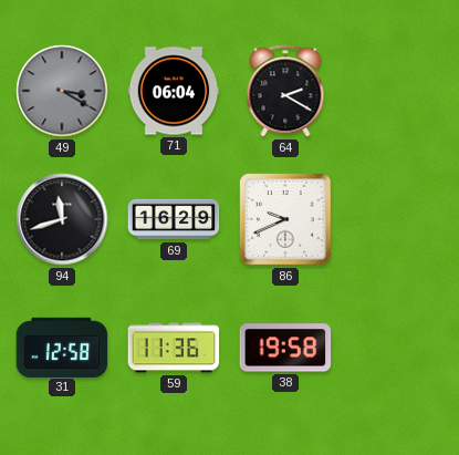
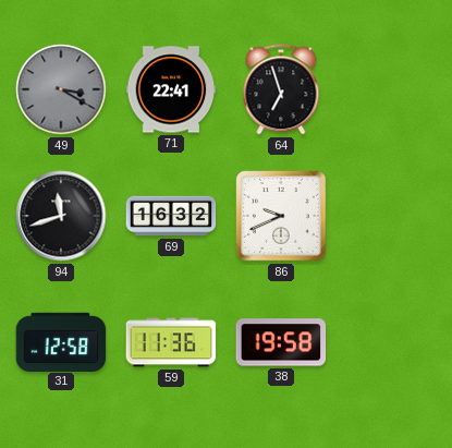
71: 06:04 -> 22:41
64: 2:20 -> 6:57
69: 16:29 -> 16:32
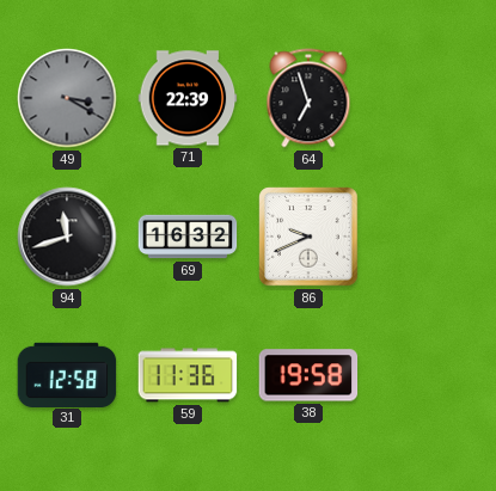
71: 22:41 -> 22:39
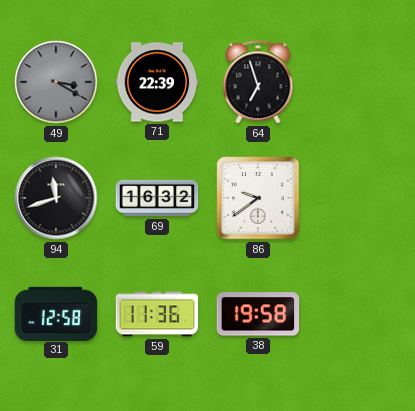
86: 9:41 -> 9:39
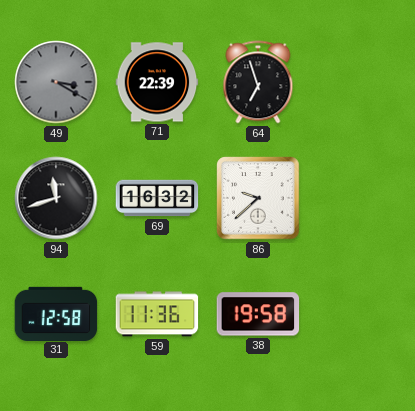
86: 9:39 -> 9:38
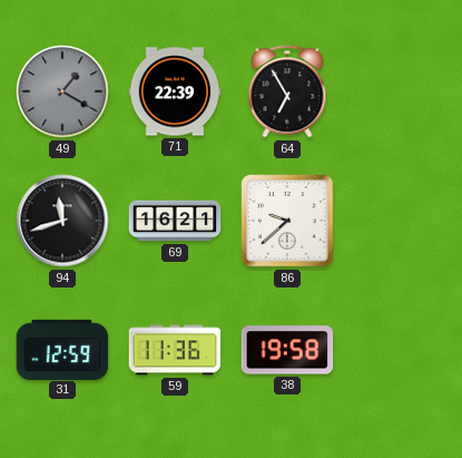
49: 3:20 -> 1:20
64: 6:57 -> 6:55
69: 16:32 -> 16:21
31: 12:58 -> 12:59
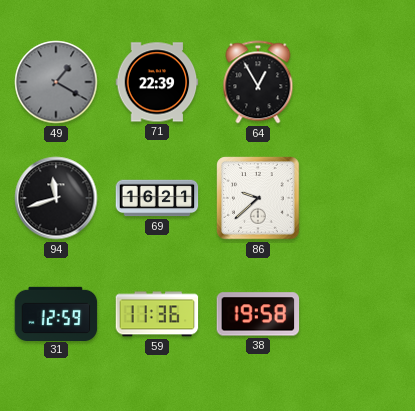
64: 6:55 -> 12:55
